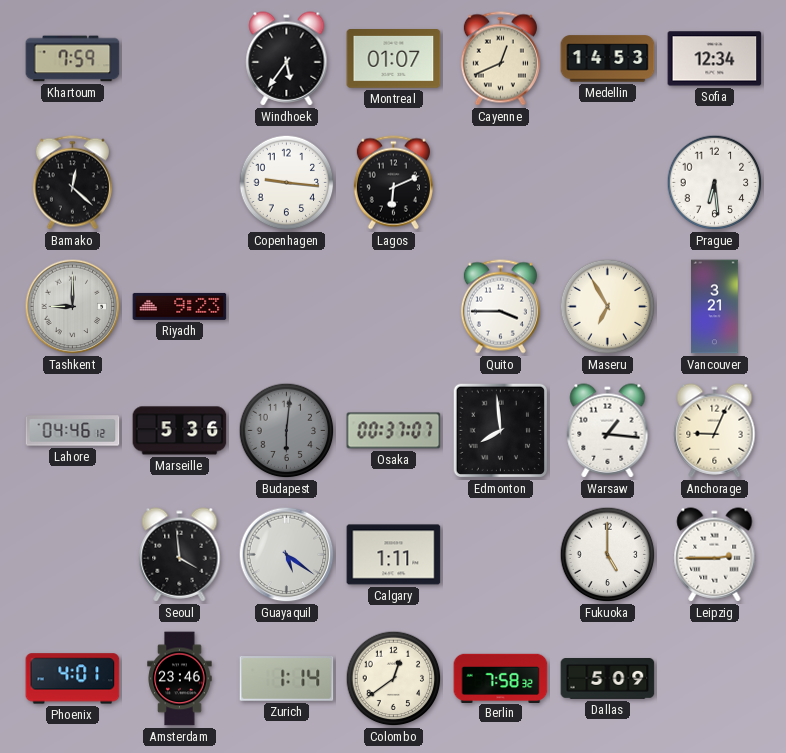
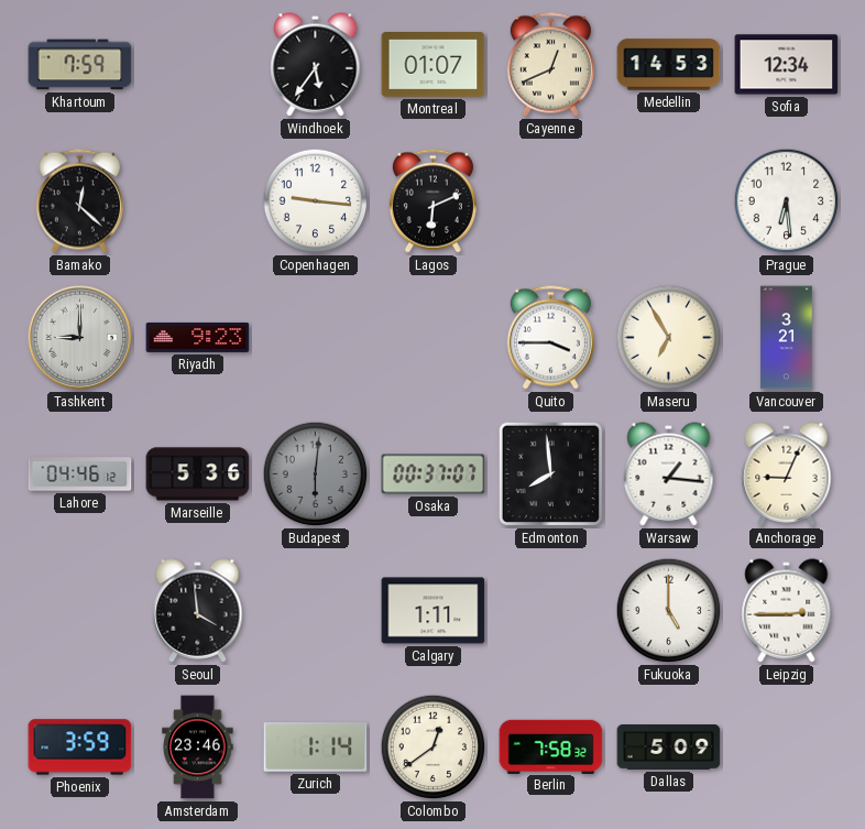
Guayaquil: 5:21 -> none
Phoenix: 4:01 -> 3:59
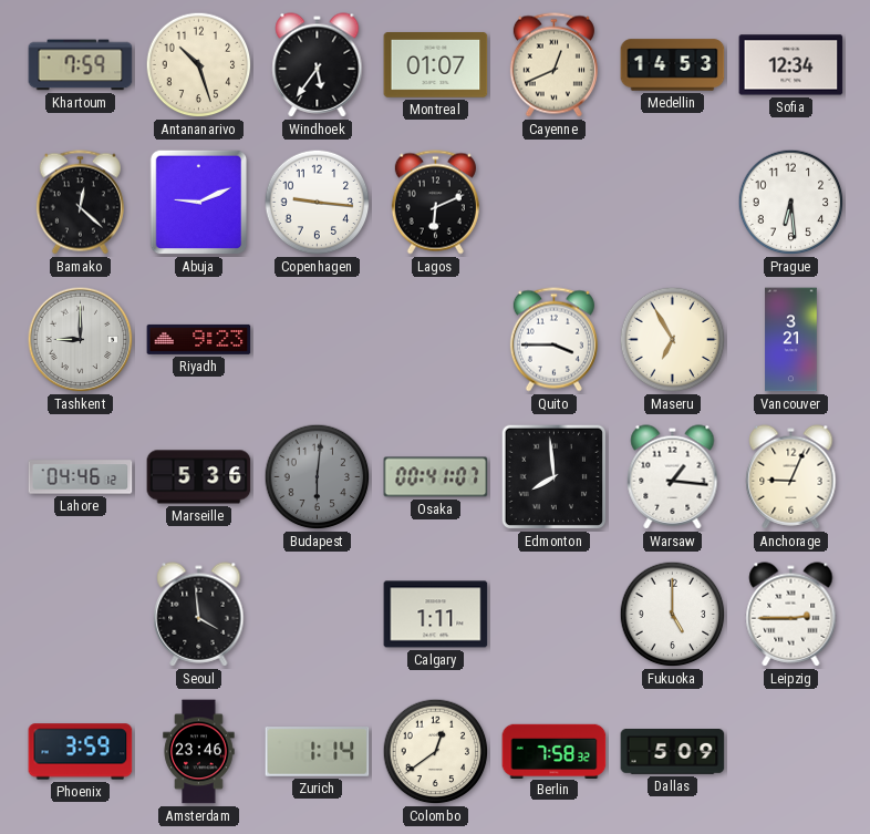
Antananarivo: none -> 10:27
Abuja: none -> 9:11
Osaka: 00:37 -> 00:41
